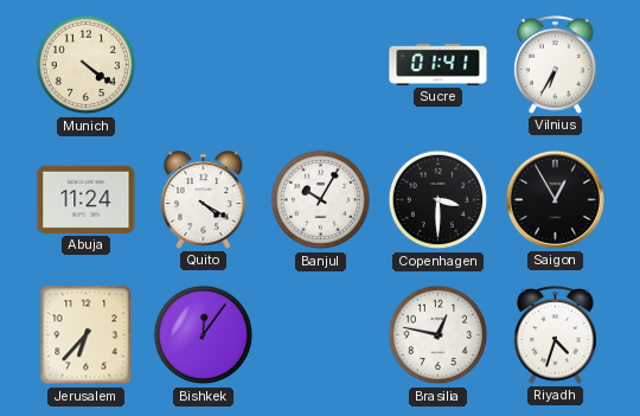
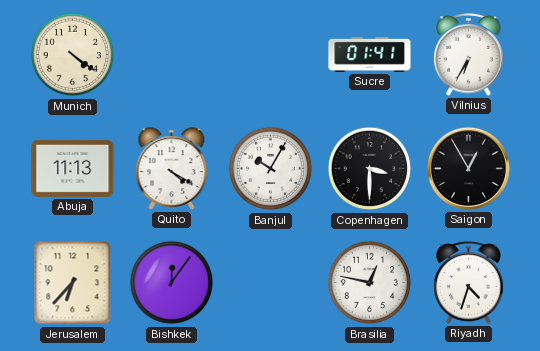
Abuja: 11:24 -> 11:13
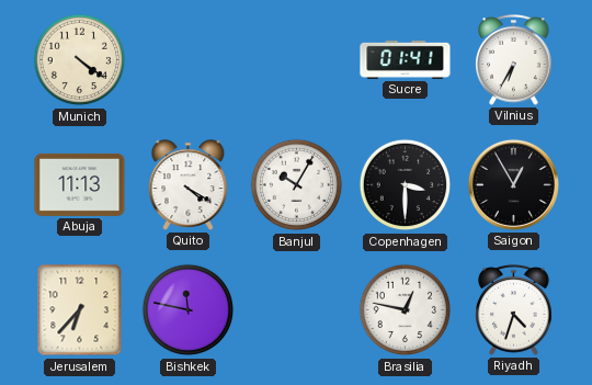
Bishkek: 12:06 -> 11:47
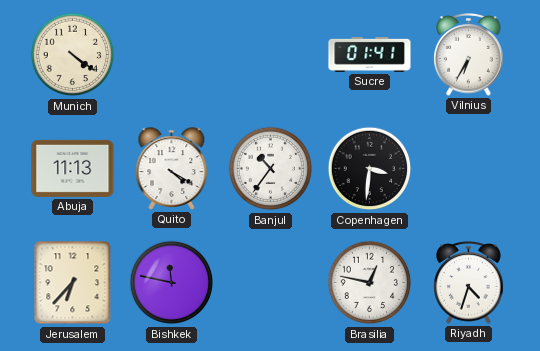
Banjul: 10:05 -> 10:36
Copenhagen: 3:30 -> 3:31
Saigon: 12:55 -> none
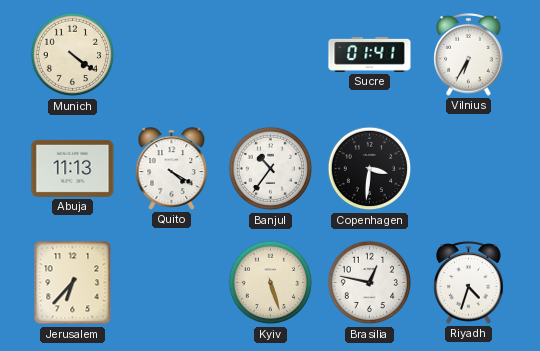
Bishkek: 11:47 -> none
Kyiv: none -> 5:27
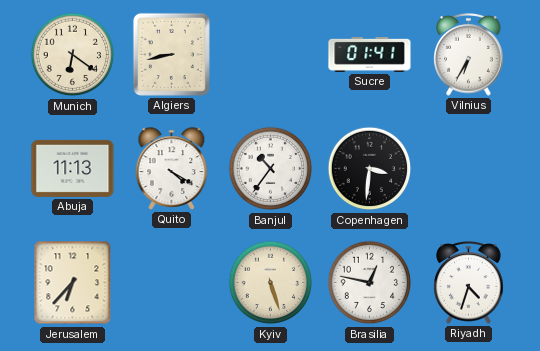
Munich: 4:21 -> 6:21
Algiers: none -> 8:43
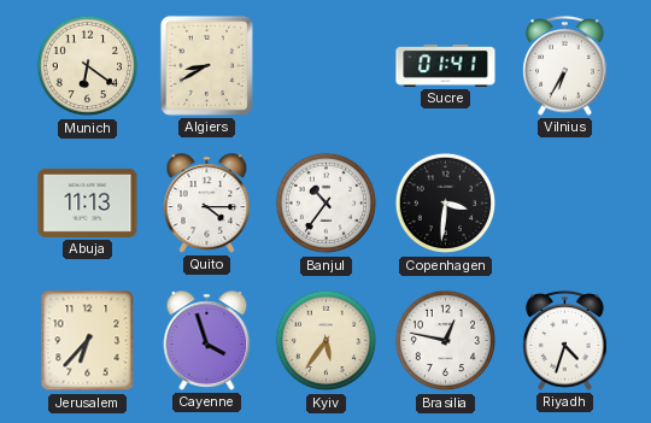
Algiers: 8:43 -> 8:40
Quito: 4:20 -> 4:15
Cayenne: none -> 3:57
Kyiv: 5:27 -> 5:36
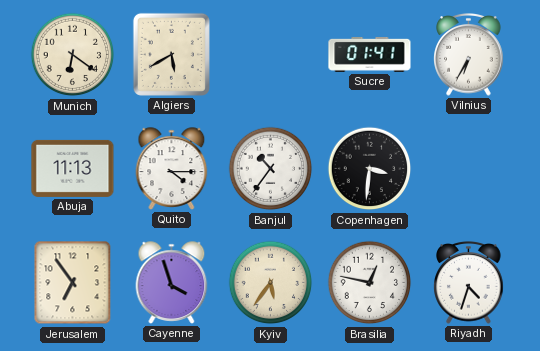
Algiers: 8:40 -> 5:40
Jerusalem: 6:37 -> 6:54
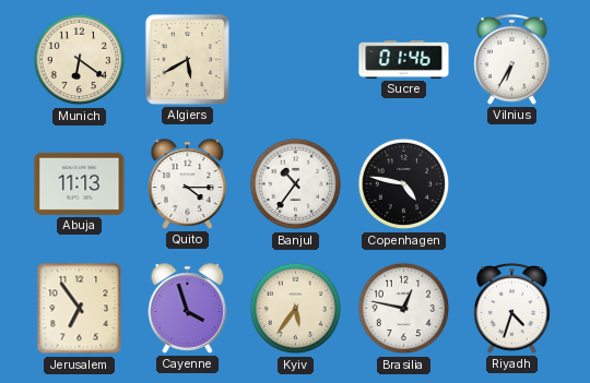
Sucre: 01:41 -> 01:46
Copenhagen: 3:31 -> 4:47
